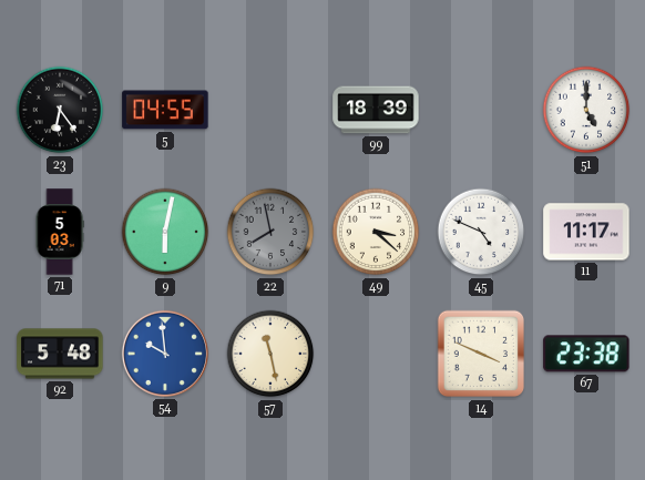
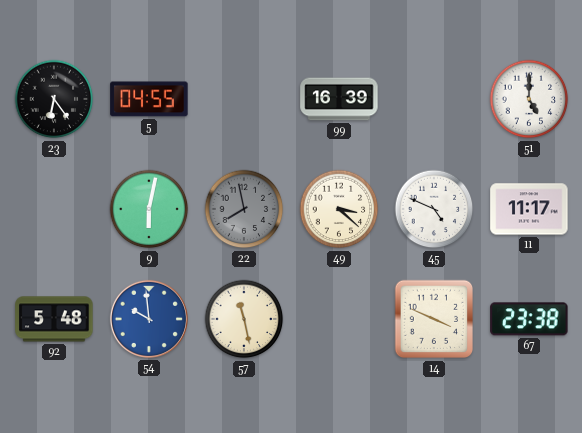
99: 18:39 -> 16:39
71: 5:03 -> none
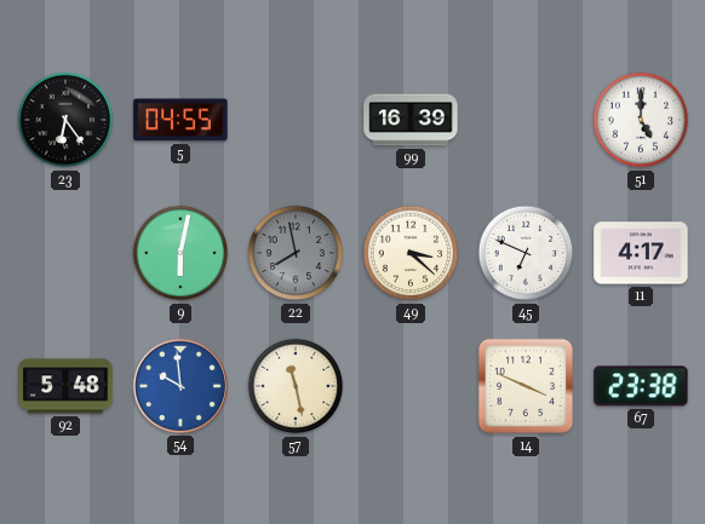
45: 4:49 -> 6:49
11: 11:17 -> 4:17
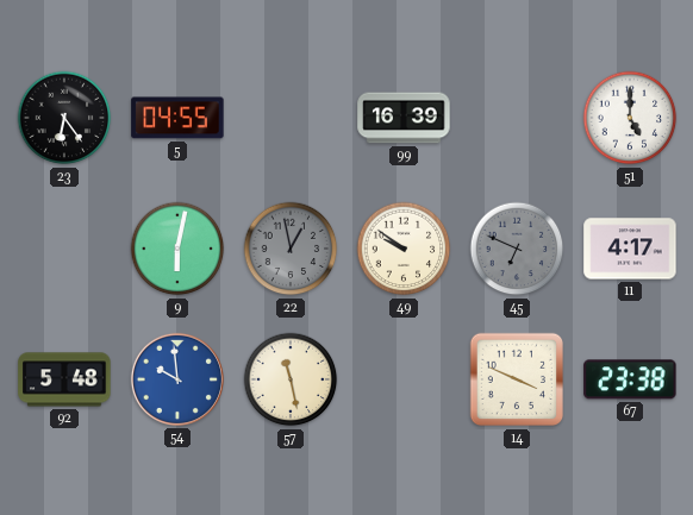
22: 7:58 -> 12:58
49: 3:22 -> 9:51
45 dial: white -> grey
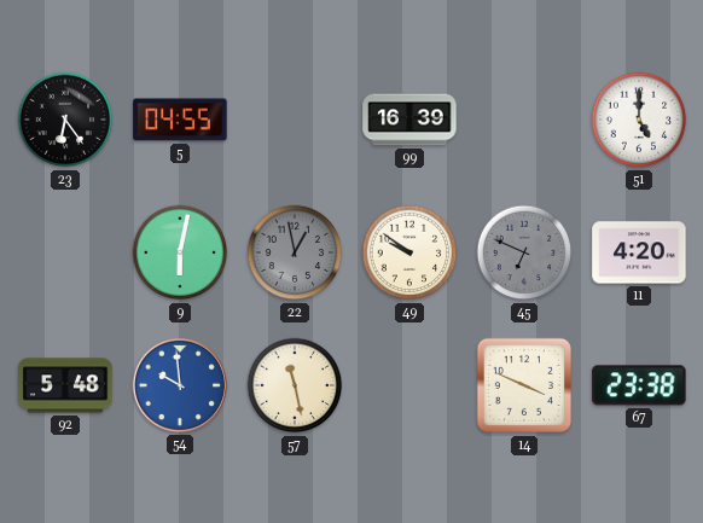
11: 4:17 -> 4:20
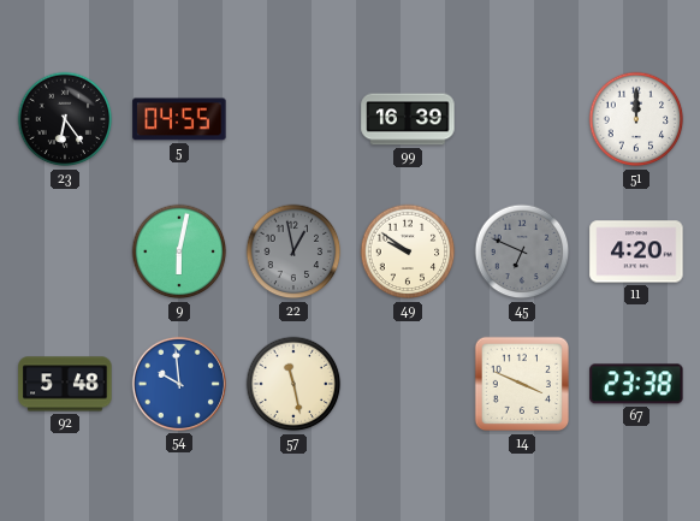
51: 5:00 -> 12:00
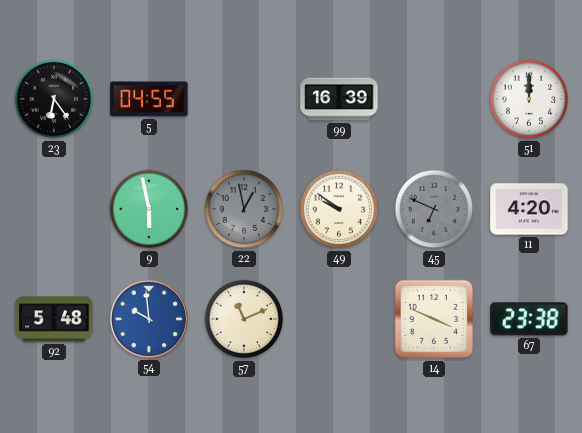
9: 6:02 -> 5:58
57: 11:28 -> 11:11
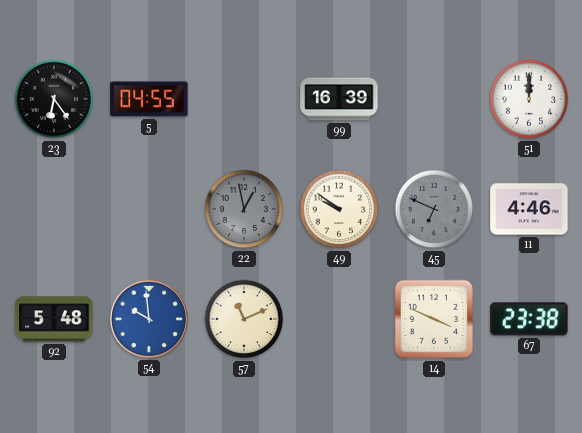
9: 5:58 -> none
11: 4:20 -> 4:46
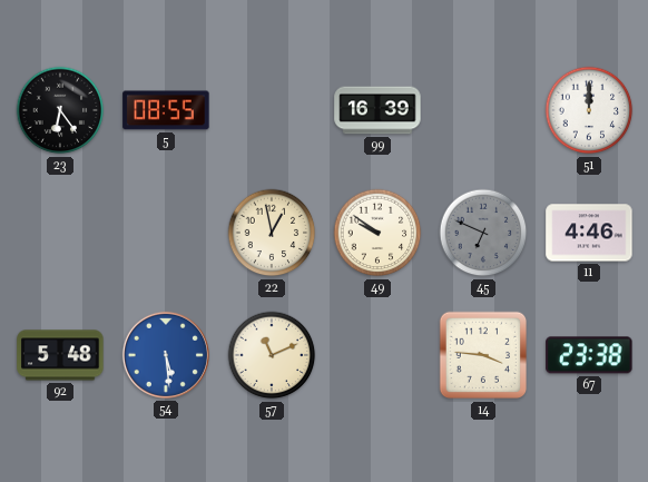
5: 04:55 -> 08:55
22 dial: grey -> cream
54: 9:59 -> 5:29
14: 3:49 -> 3:46
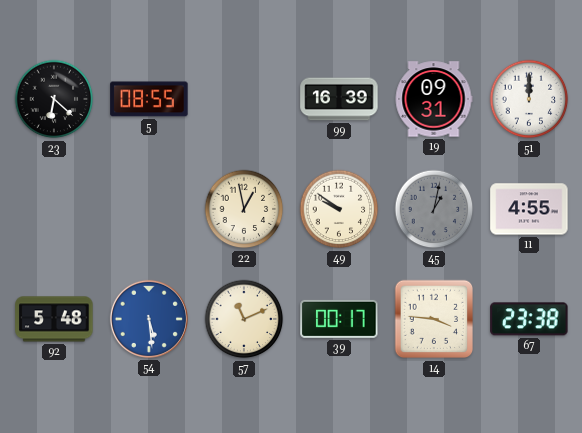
23: 6:24 -> 6:22
19: none -> 09:31
45: 6:49 -> 1:02
11: 4:46 -> 4:55
39: none -> 00:17
